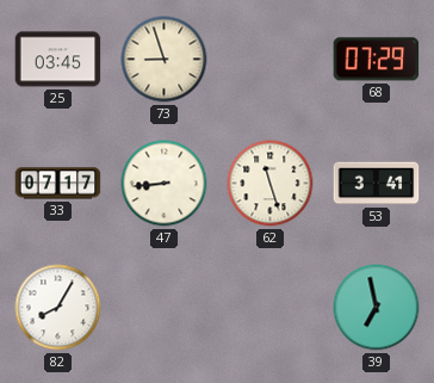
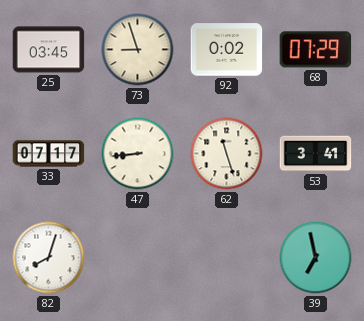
92: none -> 0:02
82: 8:05 -> 8:03
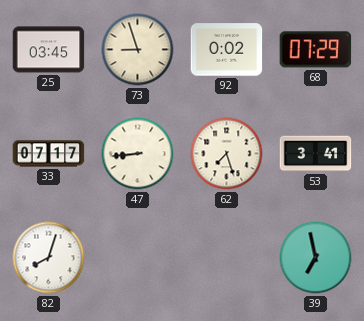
62: 11:27 -> 7:27
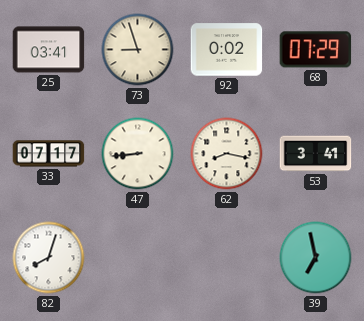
25: 03:45 -> 03:41
62: 7:27 -> 8:17
